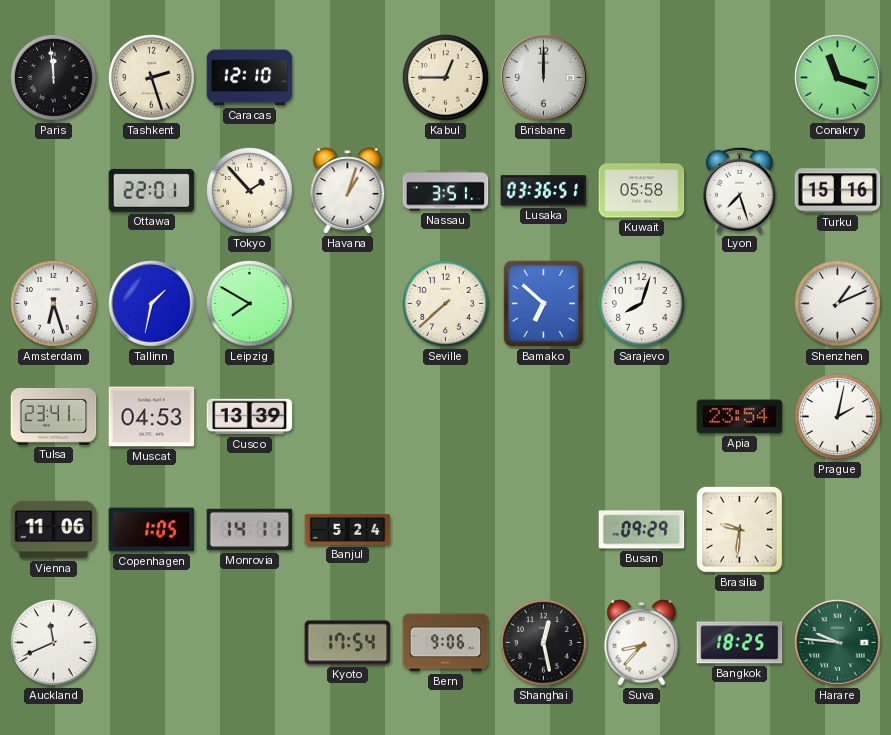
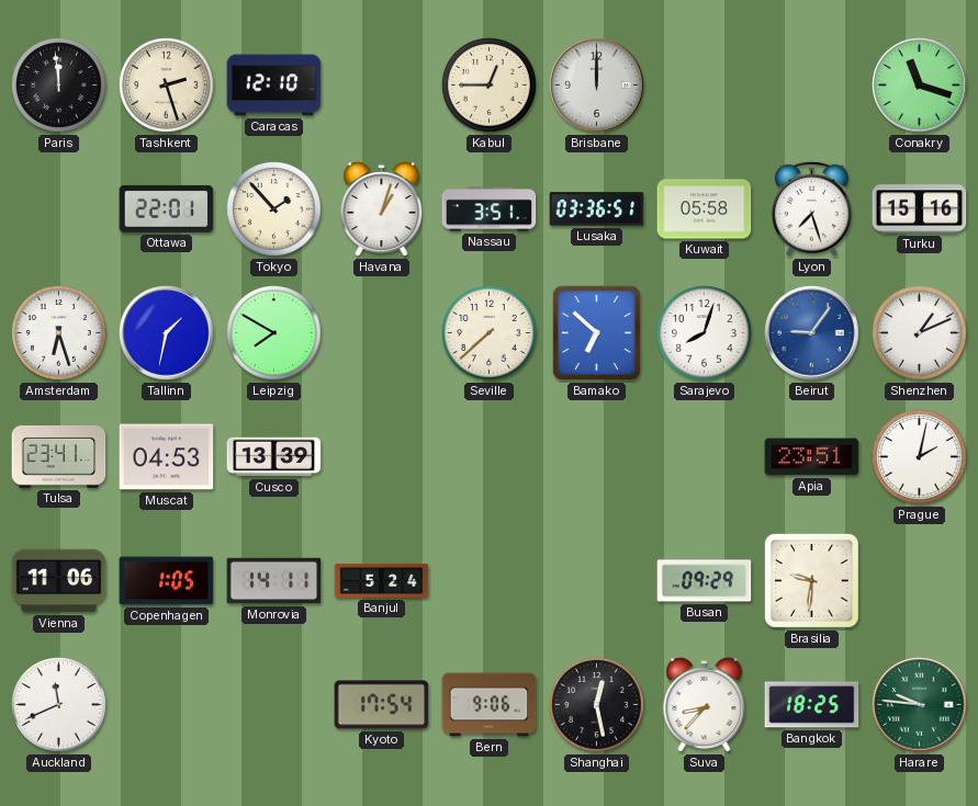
Beirut: none -> 9:06
Apia: 23:54 -> 23:51
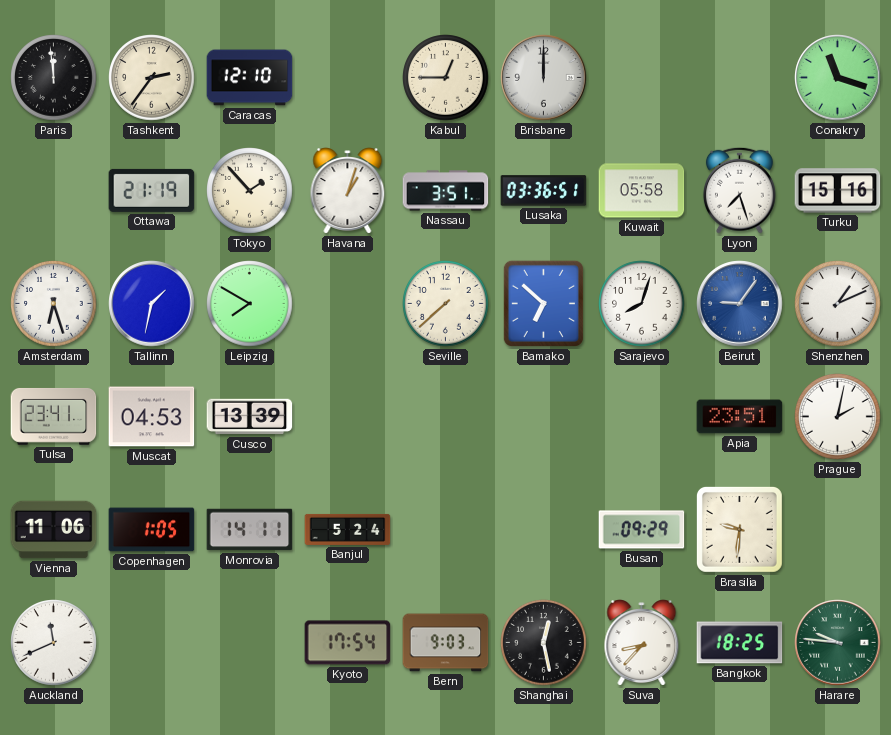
Tashkent: 2:27 -> 2:36
Ottawa: 22:01 -> 21:19
Bern: 9:06 -> 9:03
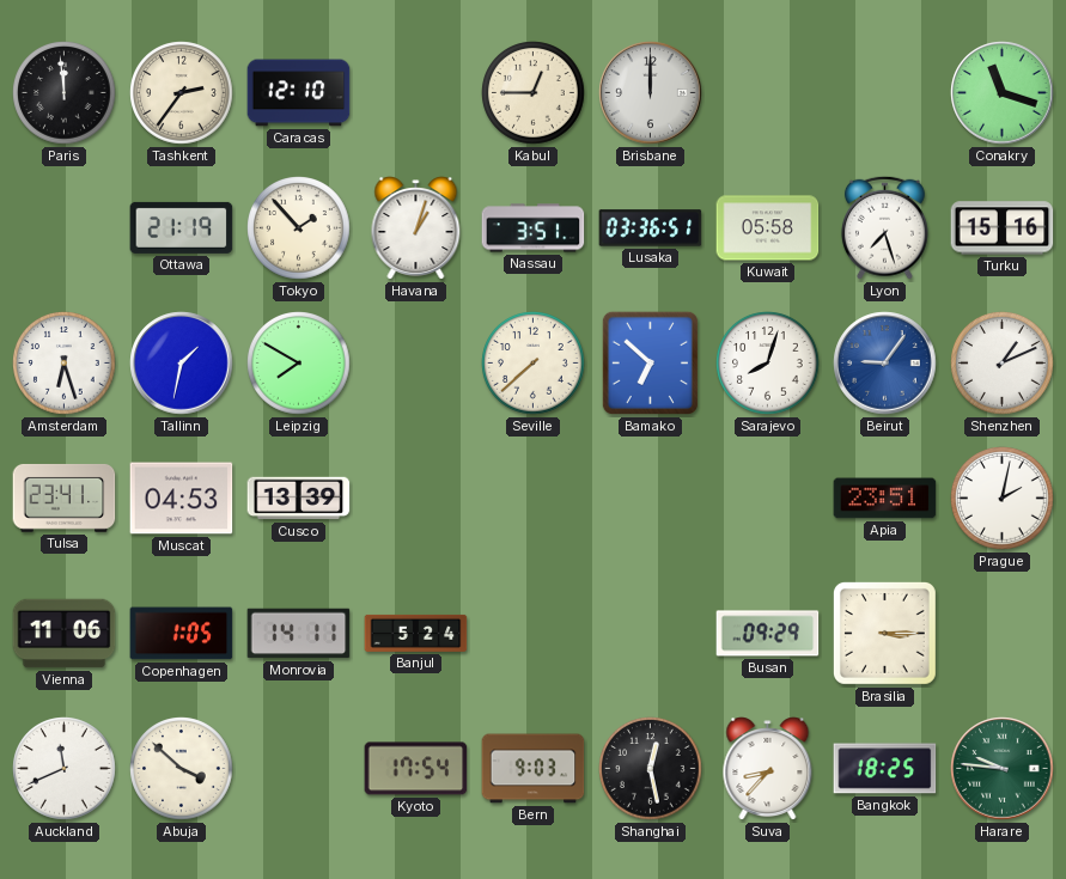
Brasilia: 9:31 -> 3:15
Abuja: none -> 3:52
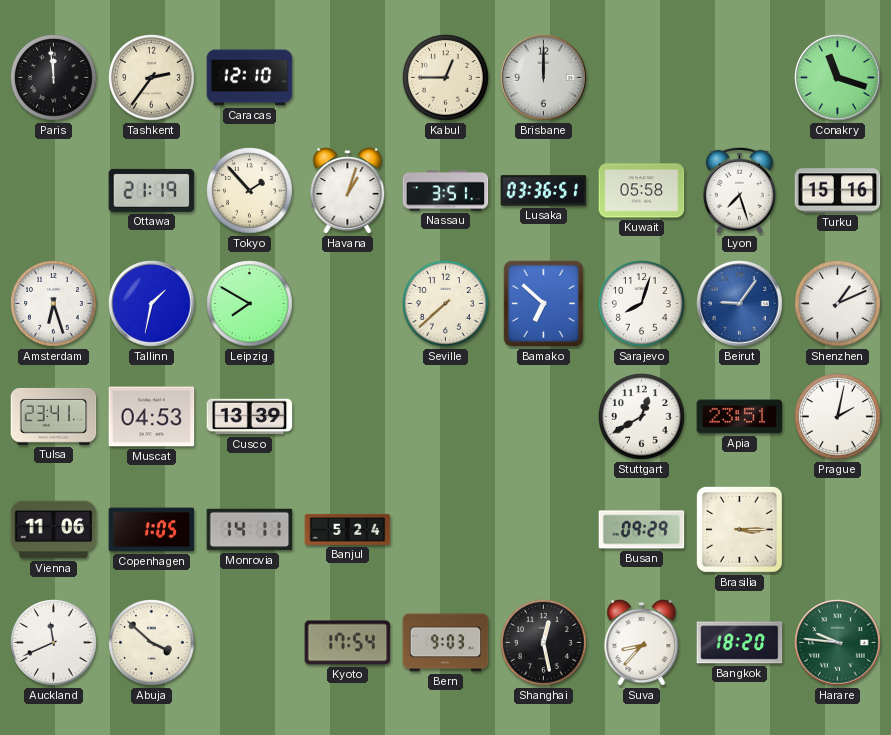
Stuttgart: none -> 12:40
Bangkok: 18:25 -> 18:20
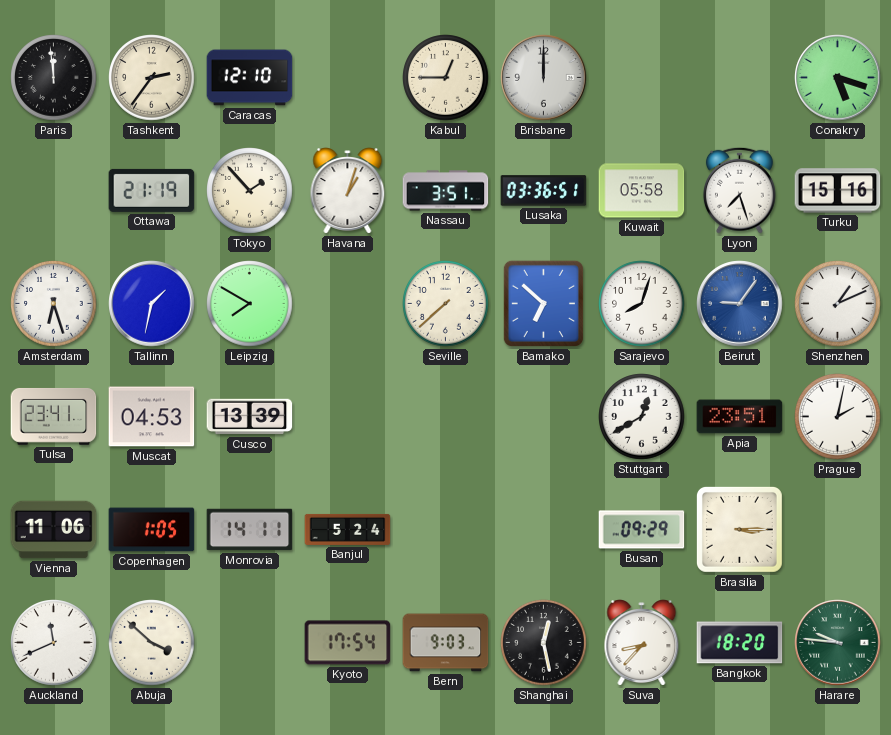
Conakry: 11:18 -> 5:18
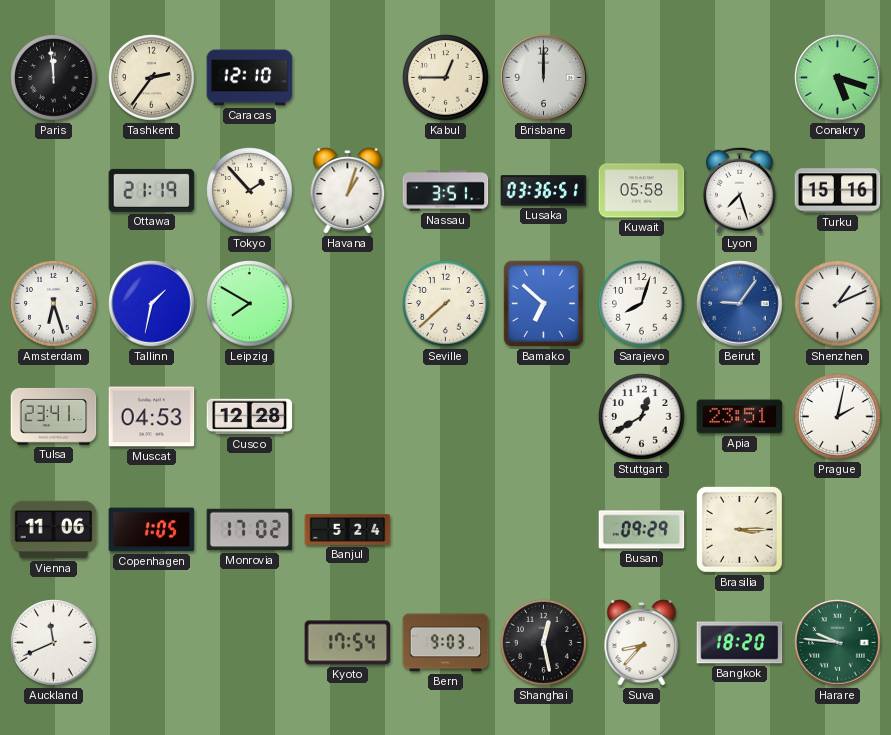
Cusco: 13:39 -> 12:28
Monrovia: 14:11 -> 17:02
Abuja: 3:52 -> none
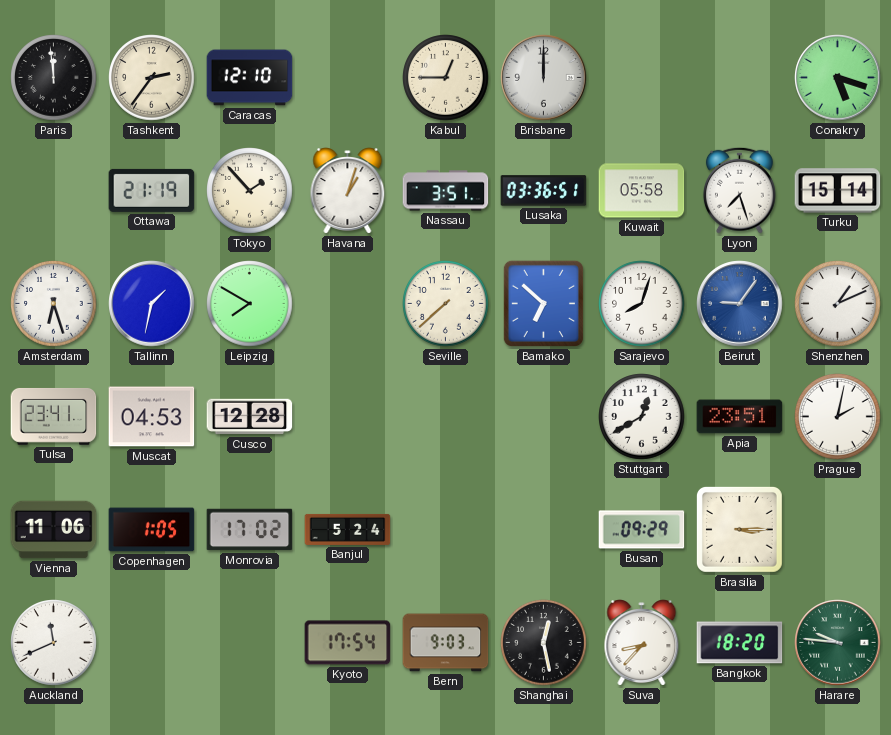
Turku: 15:16 -> 15:14
